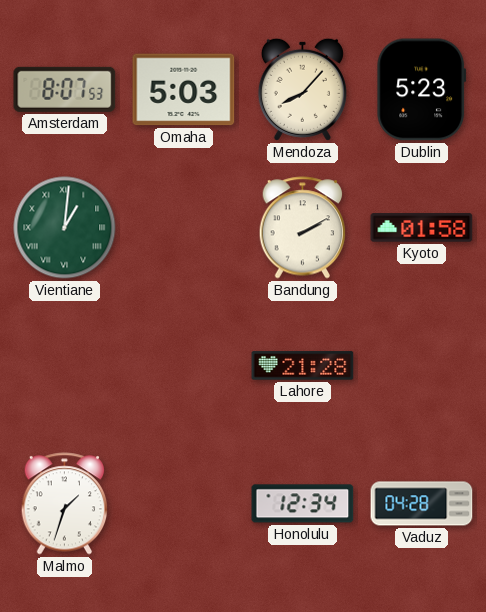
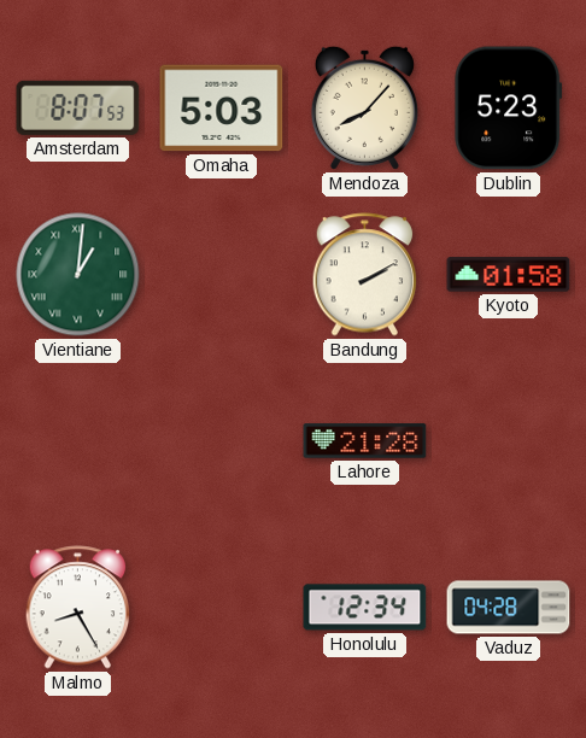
Malmo: 1:33 -> 8:25
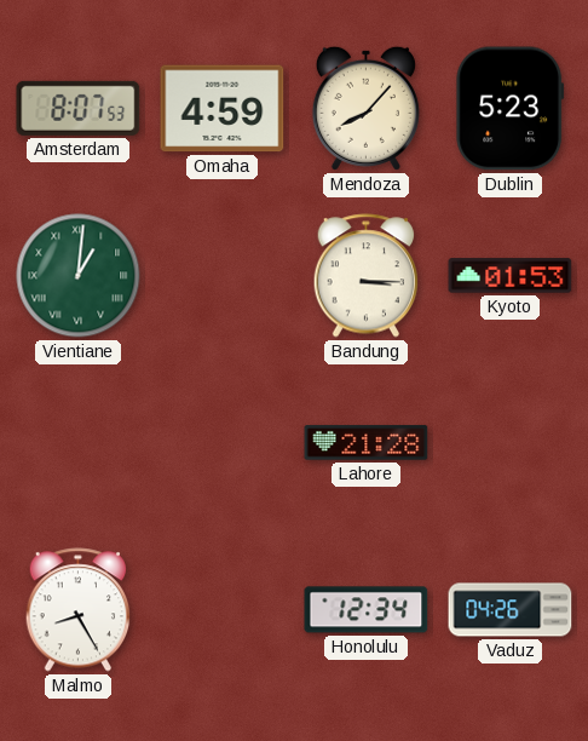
Omaha: 5:03 -> 4:59
Bandung: 2:10 -> 3:15
Kyoto: 01:58 -> 01:53
Vaduz: 04:28 -> 04:26
